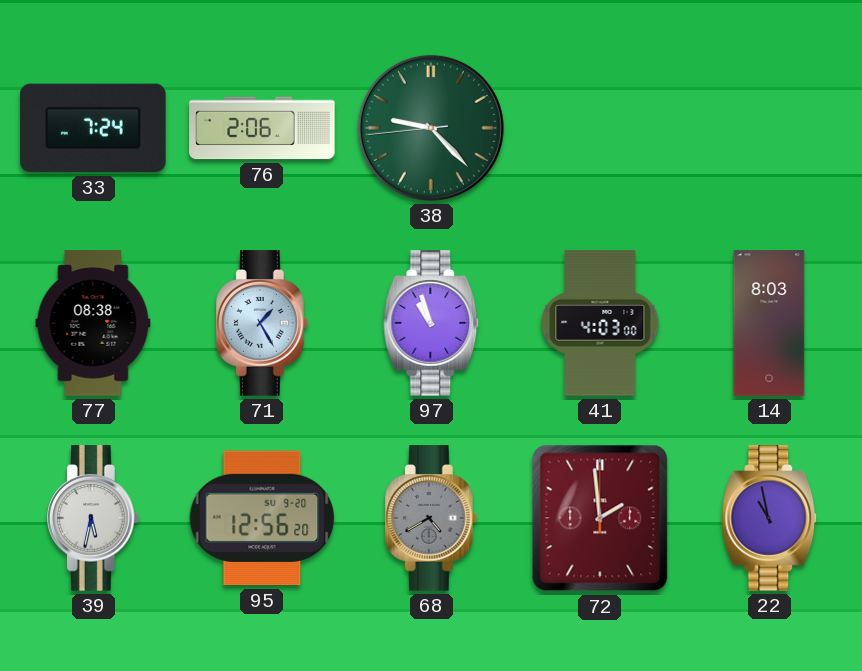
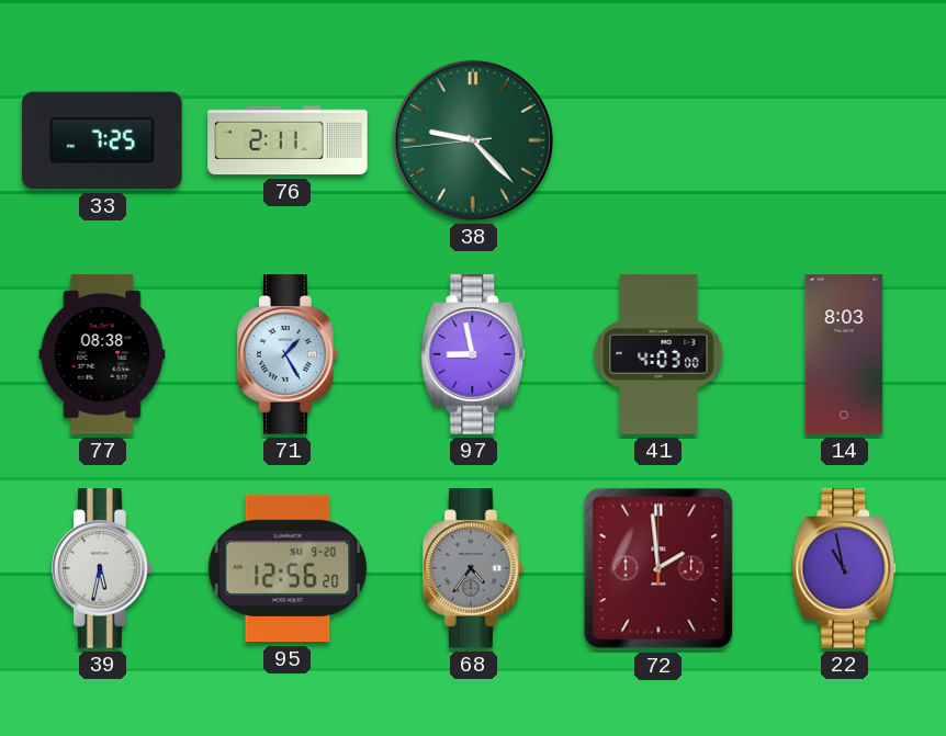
33: 7:24 -> 7:25
76: 2:06 -> 2:11
97: 10:57 -> 8:58
68: 4:40 -> 4:36
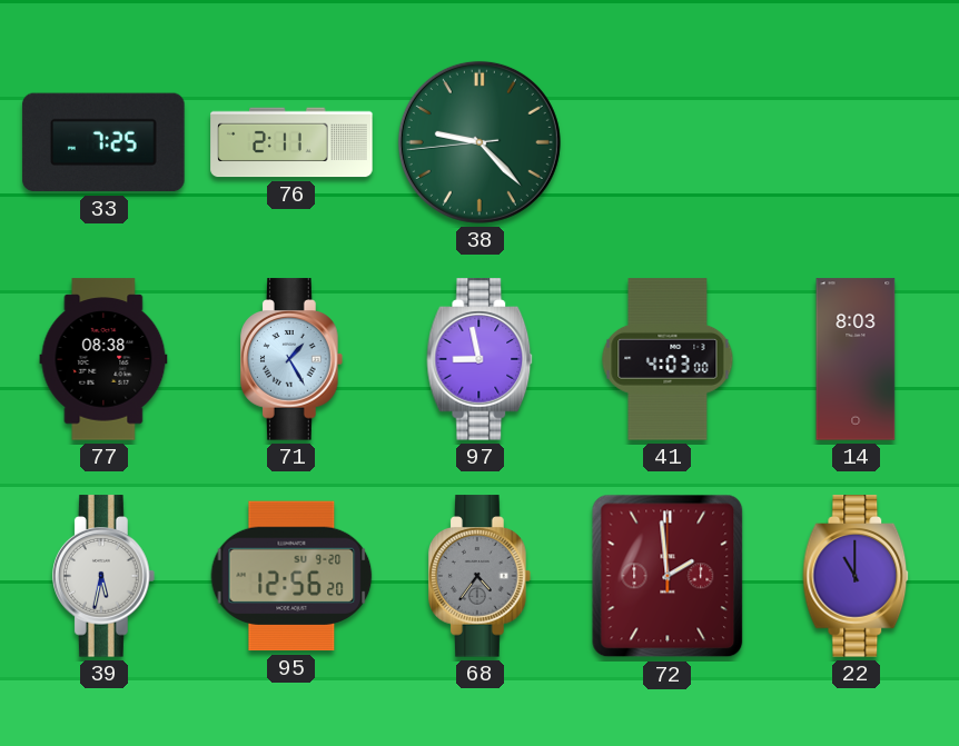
22: 10:58 -> 11:00
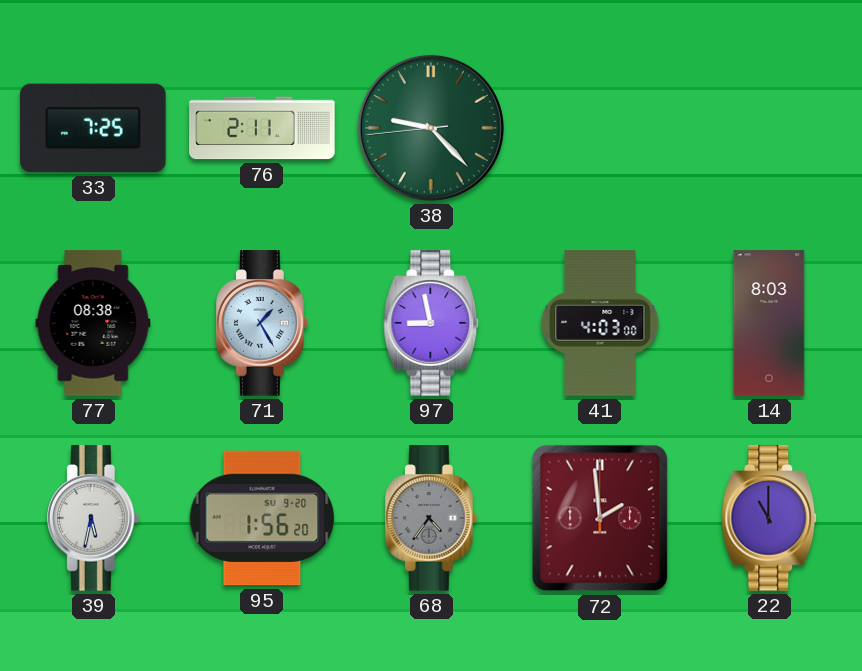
95: 12:56 -> 1:56
